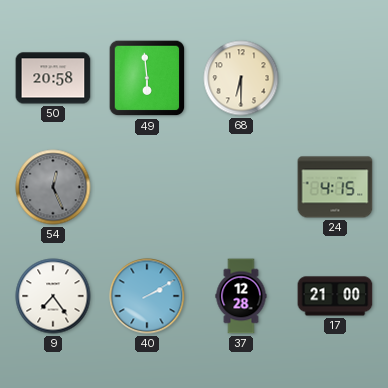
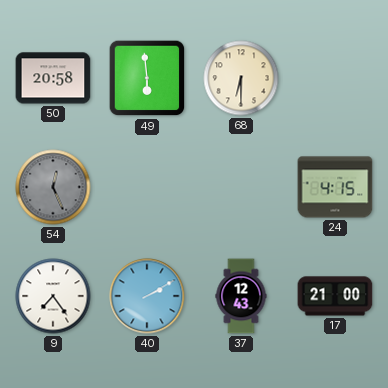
37: 12:28 -> 12:43
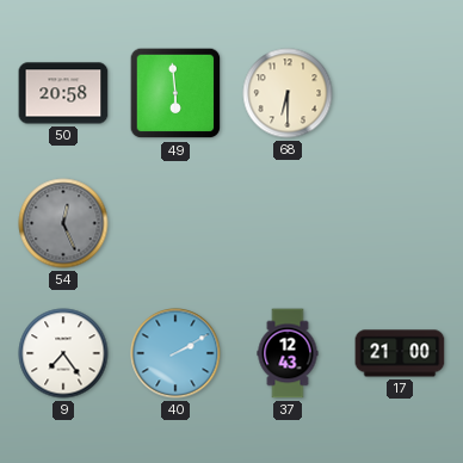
24: 4:15 -> none
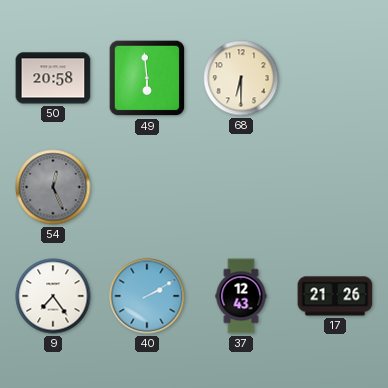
17: 21:00 -> 21:26
